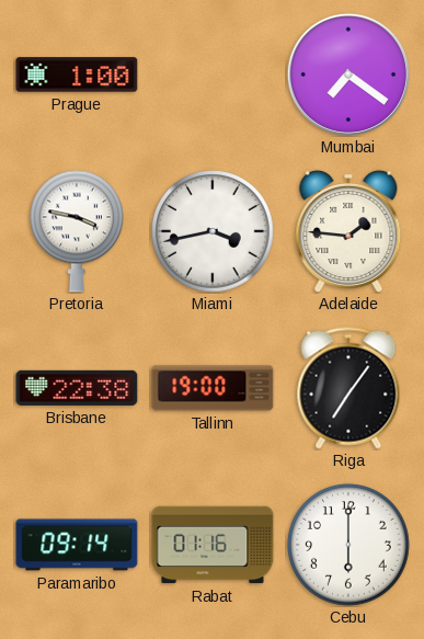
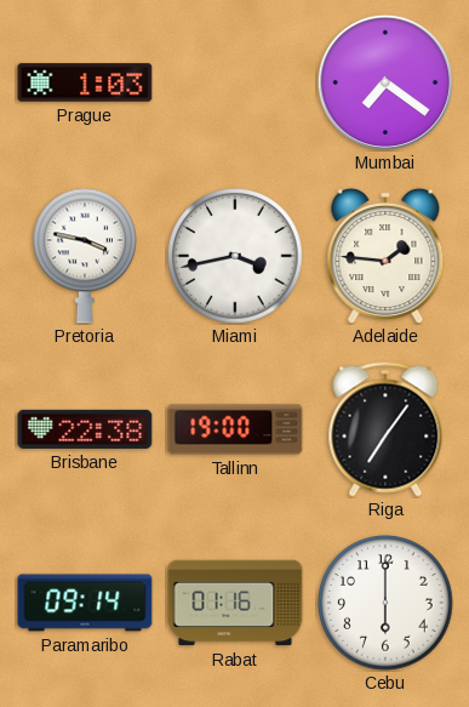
Prague: 1:00 -> 1:03
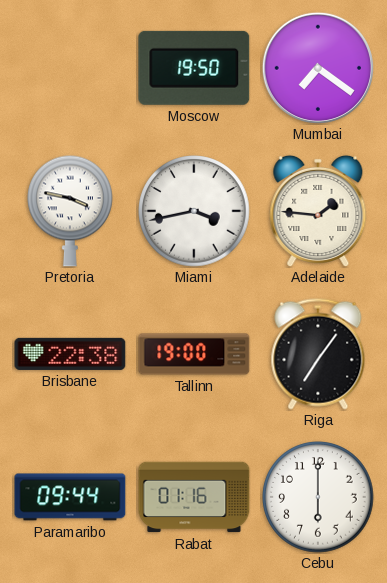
Prague: 1:03 -> none
Moscow: none -> 19:50
Paramaribo: 09:14 -> 09:44
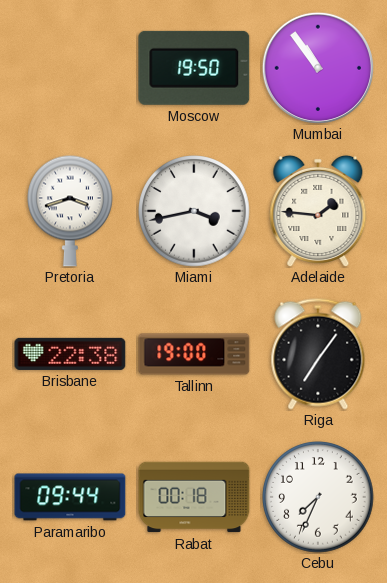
Mumbai: 7:21 -> 10:54
Pretoria: 3:47 -> 3:42
Rabat: 01:16 -> 00:18
Cebu: 6:00 -> 7:34
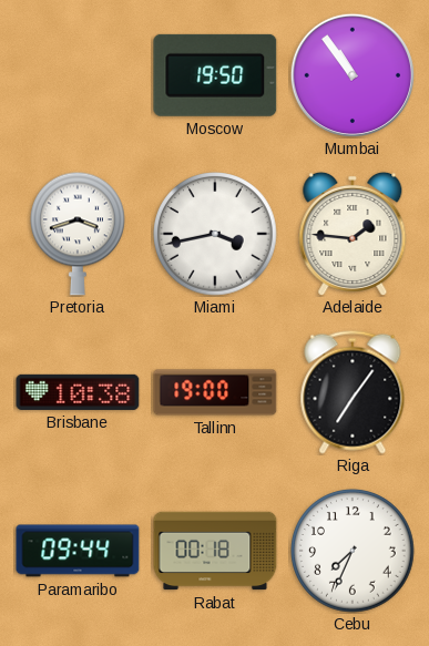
Brisbane: 22:38 -> 10:38
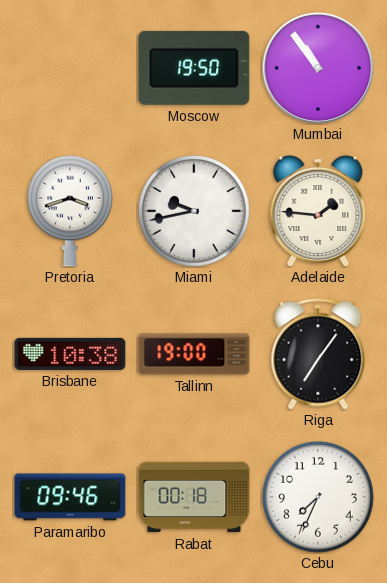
Miami: 3:43 -> 9:43
Paramaribo: 09:44 -> 09:46
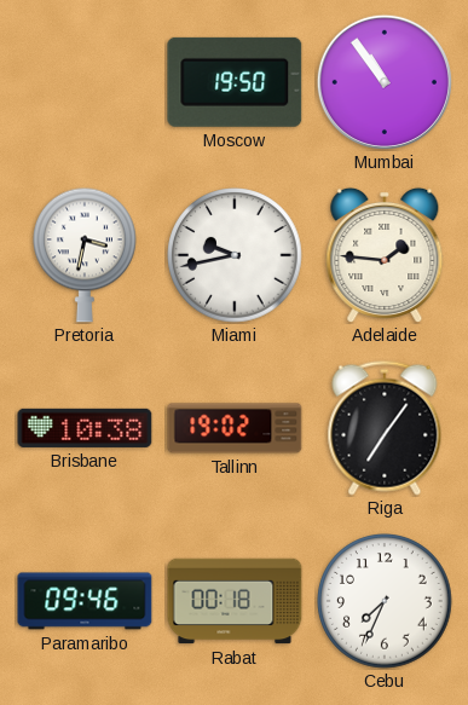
Pretoria: 3:42 -> 3:32
Tallinn: 19:00 -> 19:02
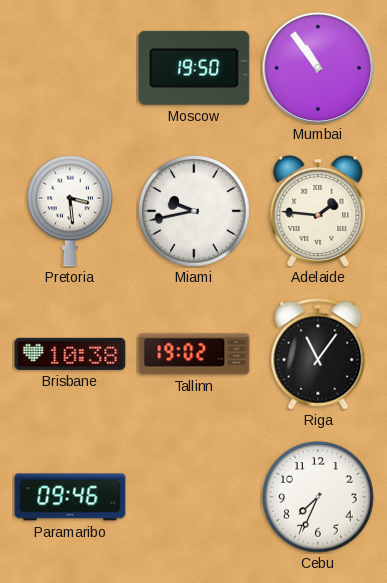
Pretoria: 3:32 -> 3:29
Riga: 7:06 -> 11:06
Rabat: 00:18 -> none
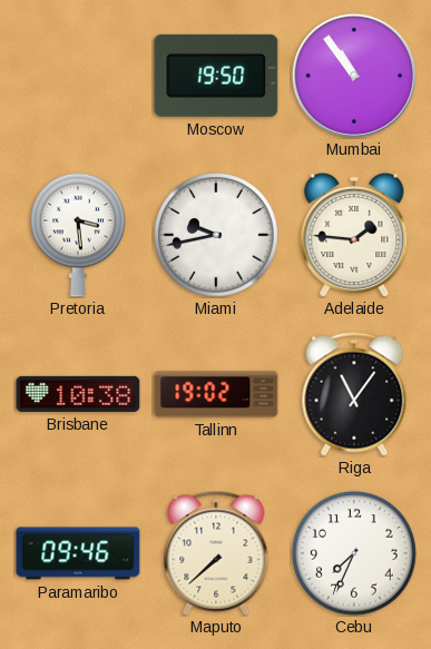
Maputo: none -> 7:38
